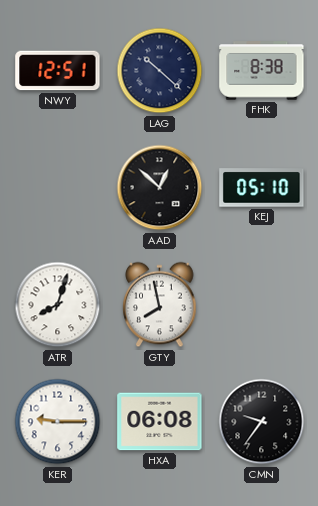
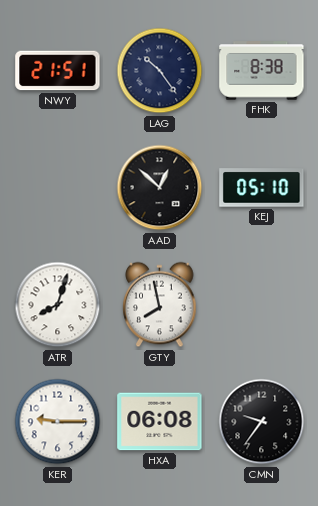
NWY: 12:51 -> 21:51
LAG: 10:22 -> 10:24
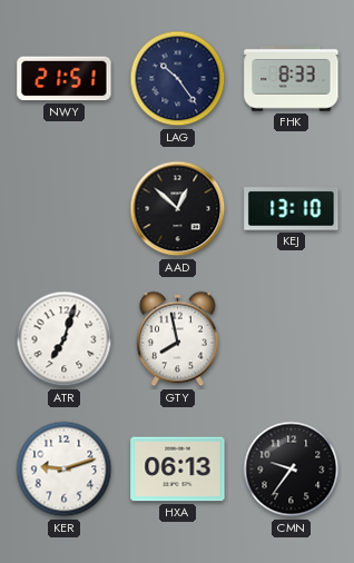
FHK: 8:38 -> 8:33
KEJ: 05:10 -> 13:10
ATR: 8:03 -> 7:03
KER: 9:15 -> 9:12
HXA: 06:08 -> 06:13
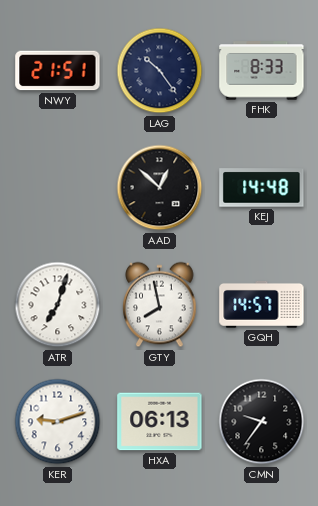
KEJ: 13:10 -> 14:48
GQH: none -> 14:57
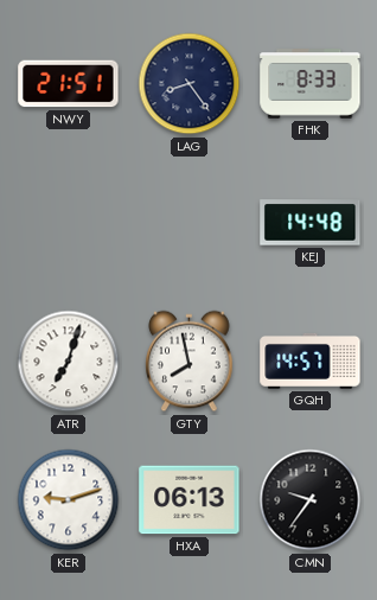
LAG: 10:24 -> 8:24
AAD: 12:52 -> none
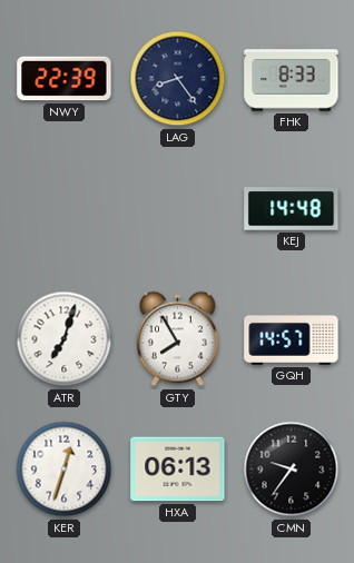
NWY: 21:51 -> 22:39
GTY: 7:58 -> 7:55
KER: 9:12 -> 12:33
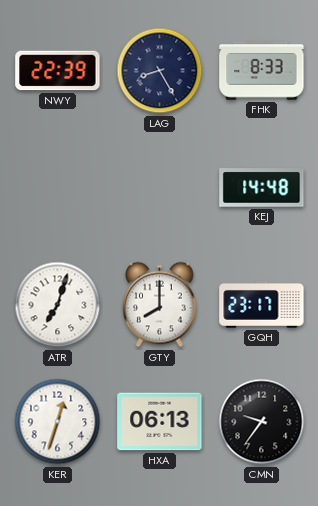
LAG: 8:24 -> 8:25
GTY: 7:55 -> 8:00
GQH: 14:57 -> 23:17
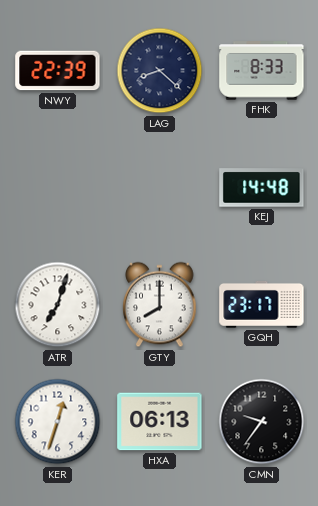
LAG: 8:25 -> 8:22
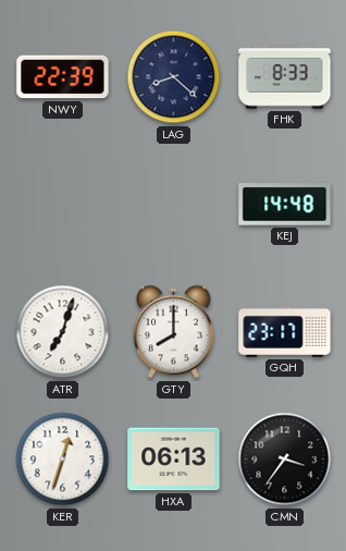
CMN: 9:36 -> 3:36
